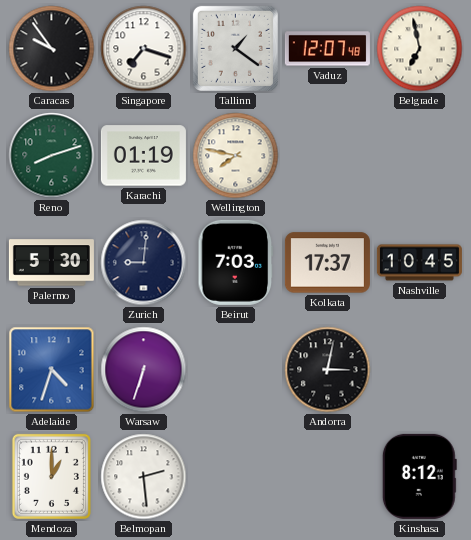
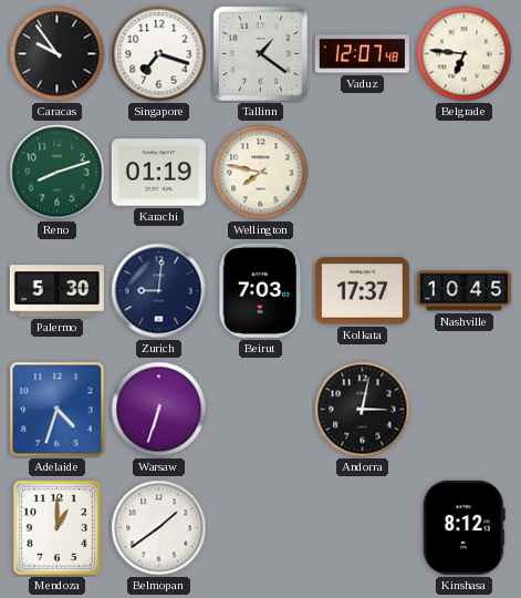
Belgrade: 6:58 -> 6:46
Belmopan: 2:29 -> 1:39
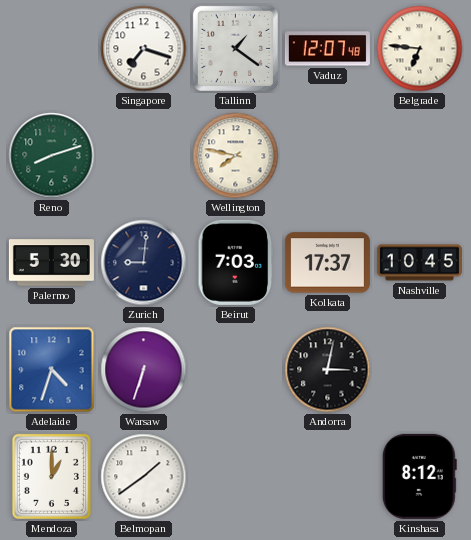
Caracas: 9:54 -> none
Karachi: 01:19 -> none
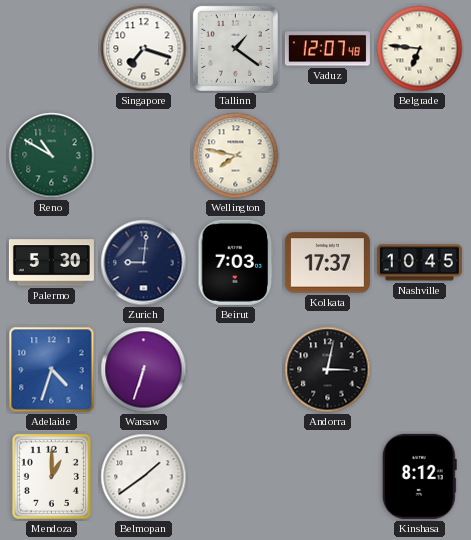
Reno: 8:12 -> 10:50
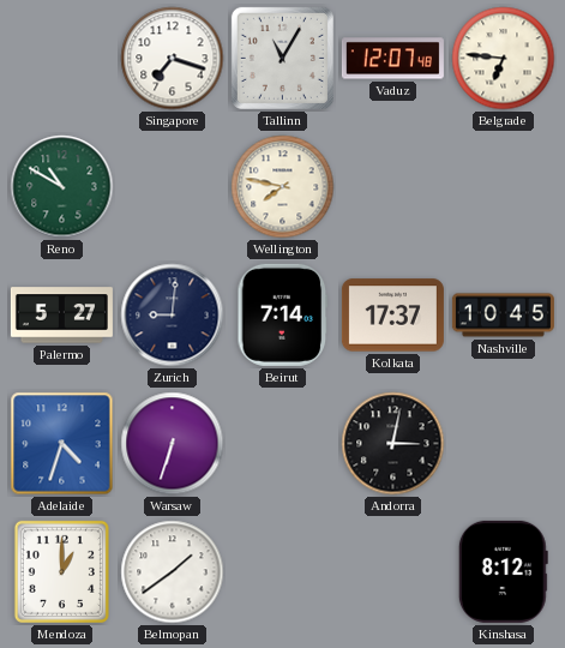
Tallinn: 1:21 -> 11:05
Palermo: 5:30 -> 5:27
Beirut: 7:03 -> 7:14
